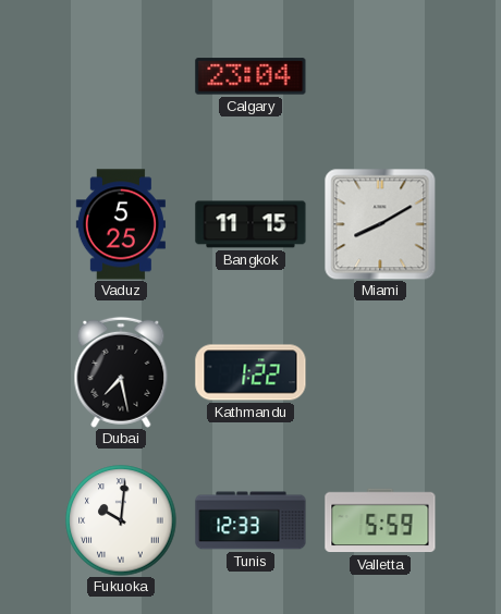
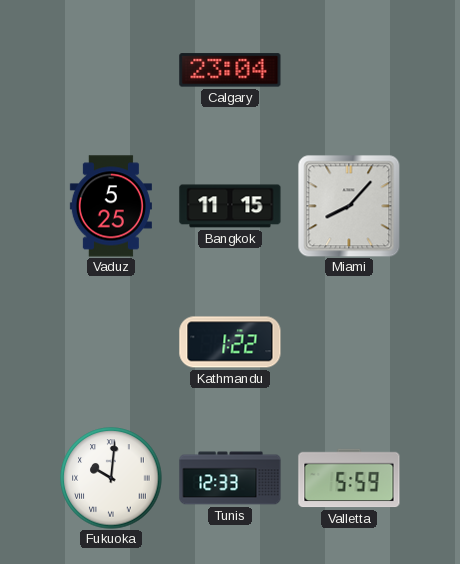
Miami: 8:10 -> 8:07
Dubai: 7:28 -> none
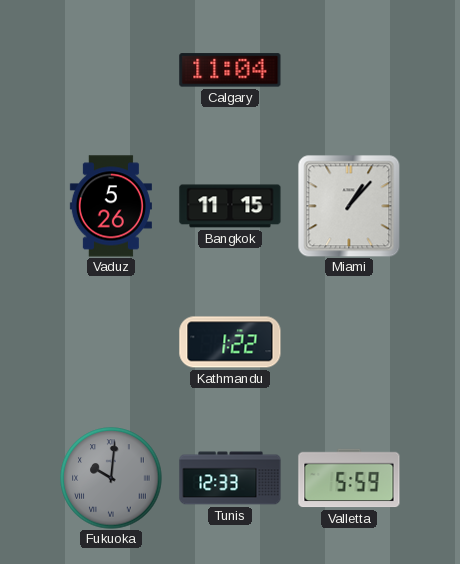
Calgary: 23:04 -> 11:04
Vaduz: 5:25 -> 5:26
Miami: 8:07 -> 1:07
Fukuoka dial: white -> grey
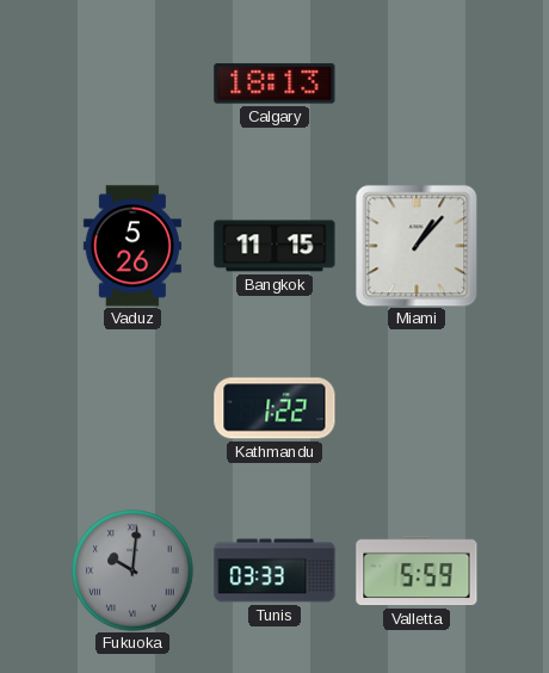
Calgary: 11:04 -> 18:13
Tunis: 12:33 -> 03:33
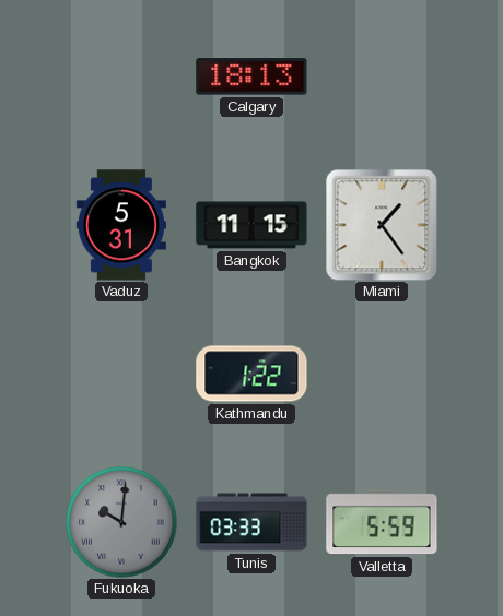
Vaduz: 5:26 -> 5:31
Miami: 1:07 -> 1:24
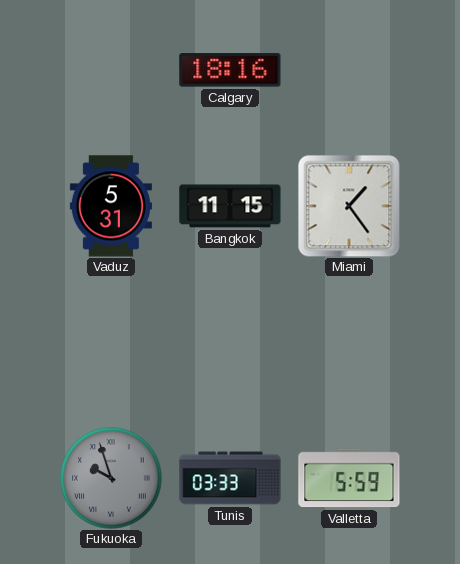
Calgary: 18:13 -> 18:16
Kathmandu: 1:22 -> none
Fukuoka: 10:01 -> 9:57
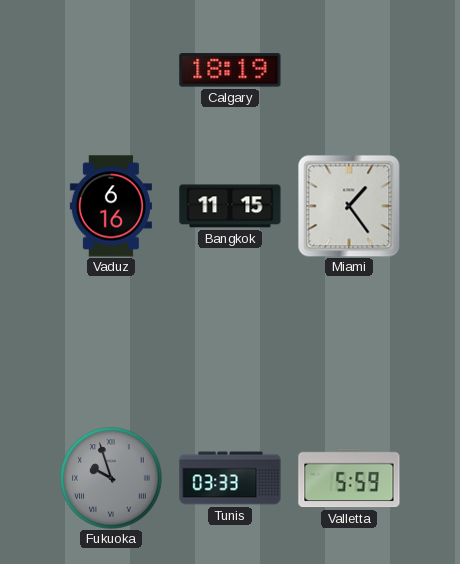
Calgary: 18:16 -> 18:19
Vaduz: 5:31 -> 6:16
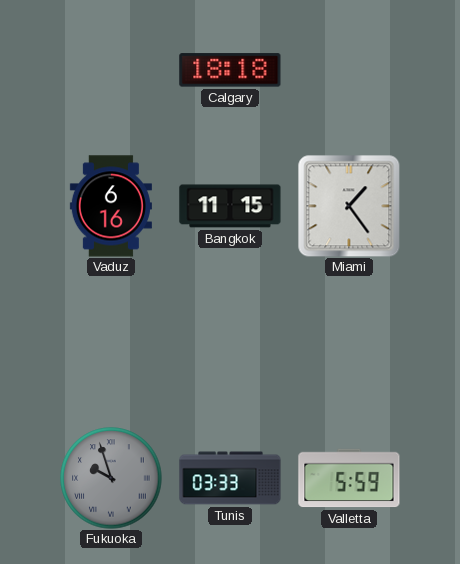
Calgary: 18:19 -> 18:18
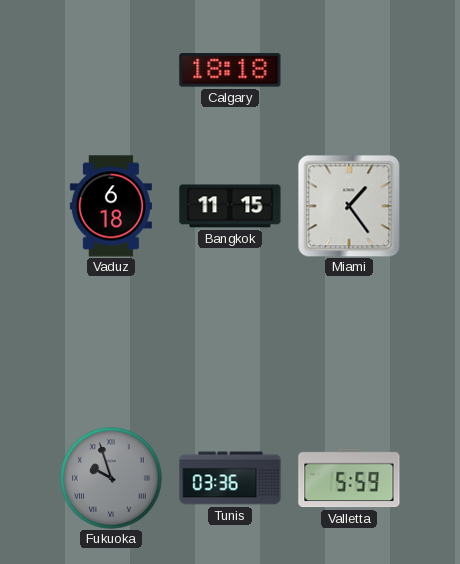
Vaduz: 6:16 -> 6:18
Tunis: 03:33 -> 03:36
